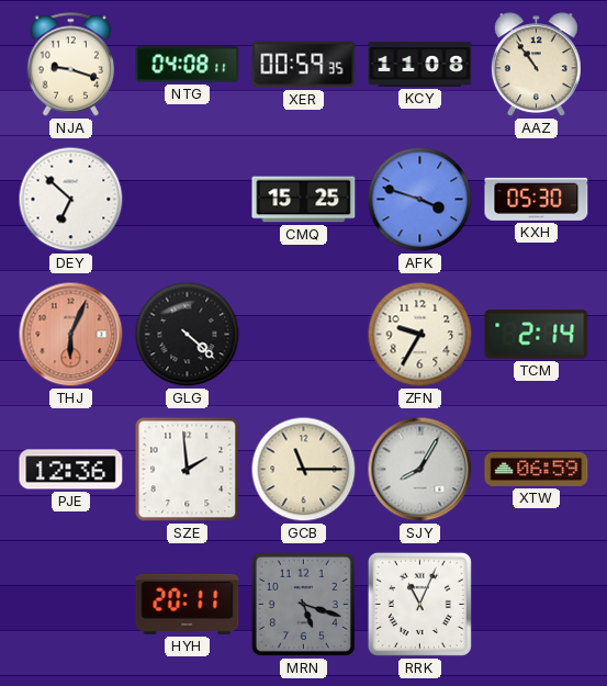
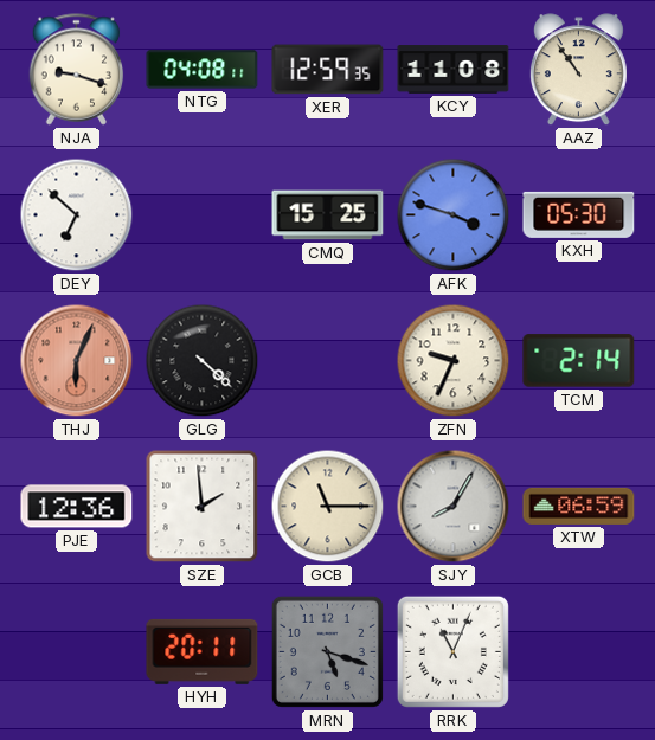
XER: 00:59 -> 12:59
ZFN: 9:35 -> 9:34
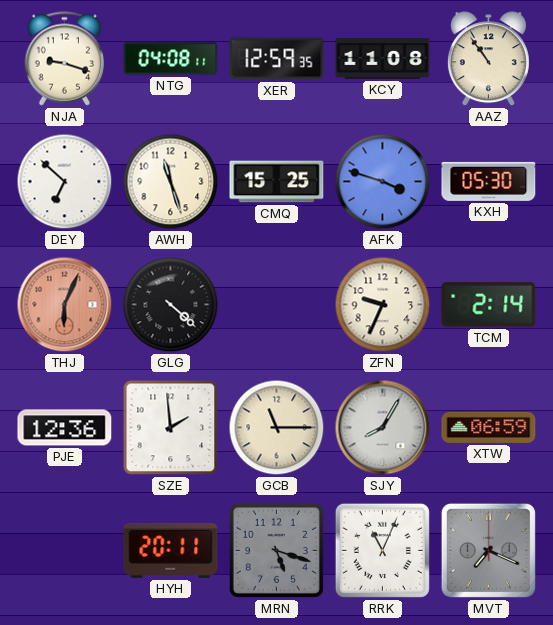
AWH: none -> 11:27
MVT: none -> 7:19
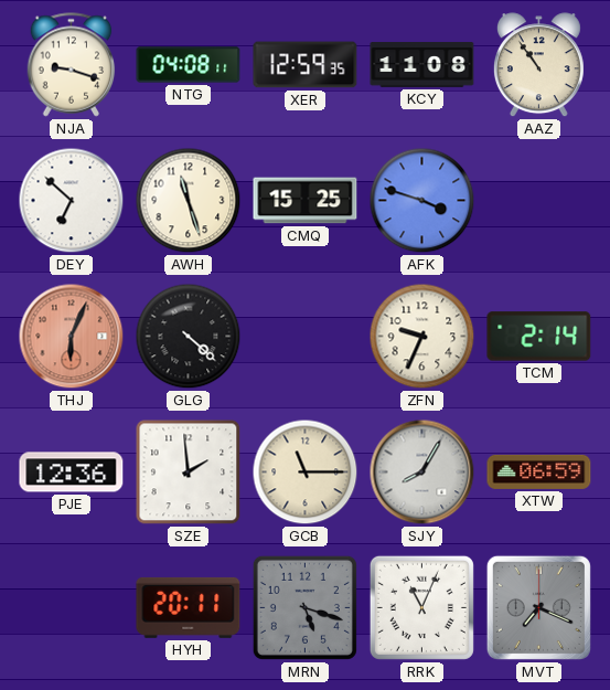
KXH: 05:30 -> none
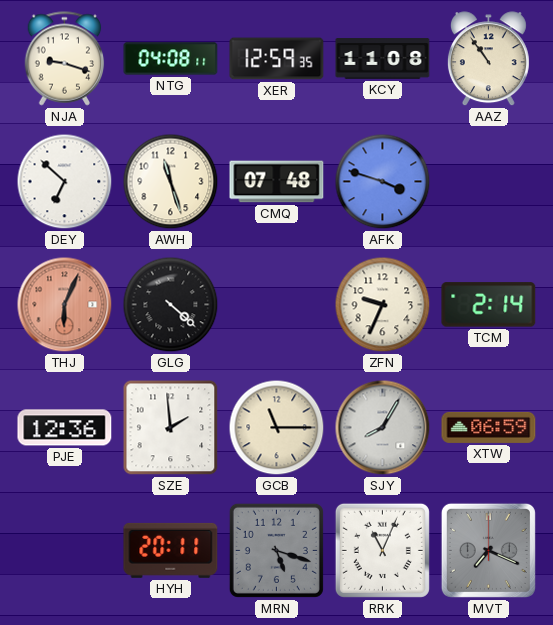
CMQ: 15:25 -> 07:48
